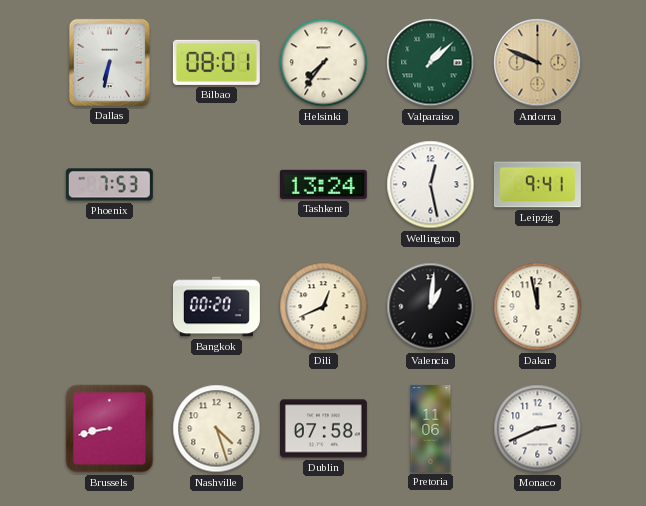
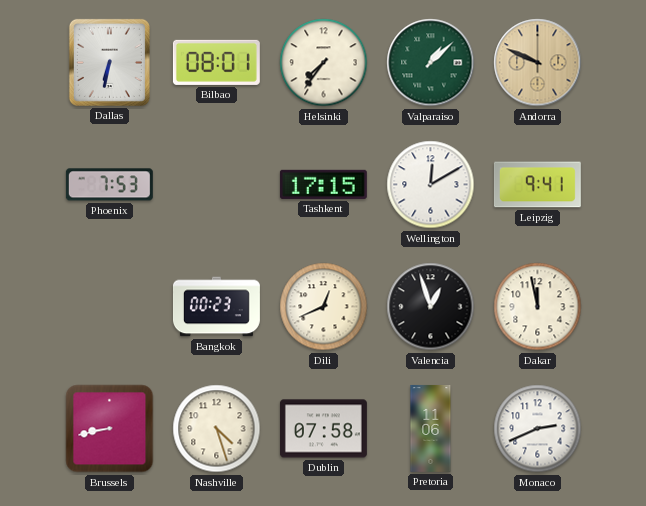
Tashkent: 13:24 -> 17:15
Wellington: 12:28 -> 12:10
Bangkok: 00:20 -> 00:23
Valencia: 1:01 -> 12:57
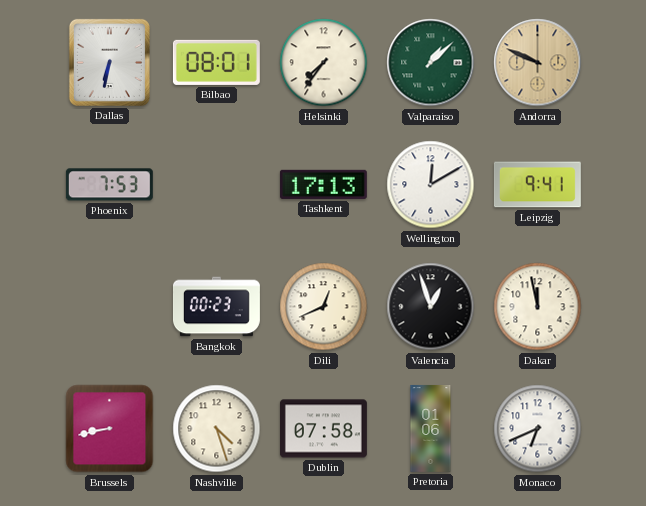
Tashkent: 17:15 -> 17:13
Pretoria: 11:06 -> 01:06
Monaco: 2:41 -> 6:41
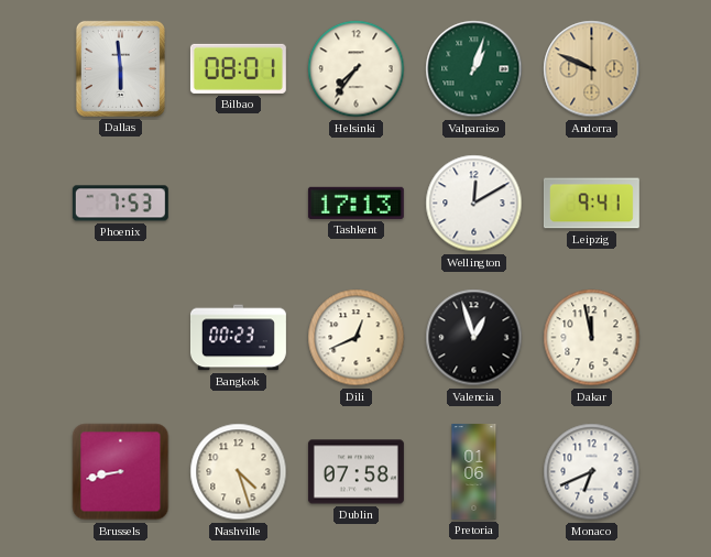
Dallas: 6:32 -> 5:59
Valparaiso: 1:08 -> 1:03
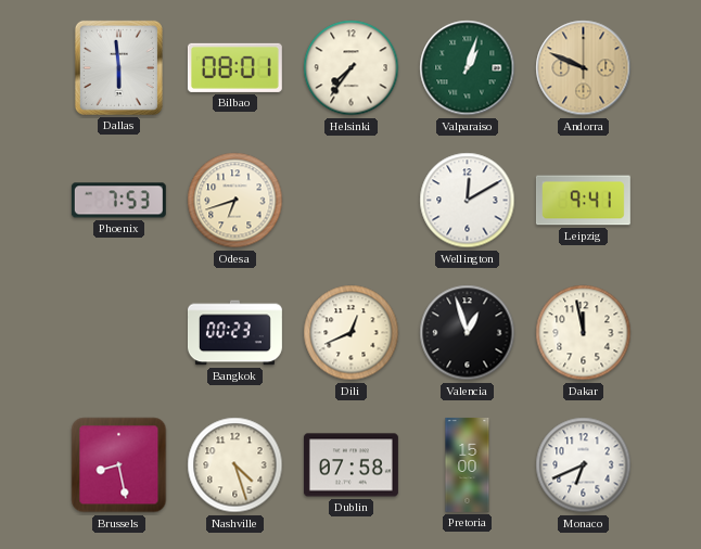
Odesa: none -> 6:42
Tashkent: 17:13 -> none
Brussels: 8:43 -> 8:28
Pretoria: 01:06 -> 15:00
